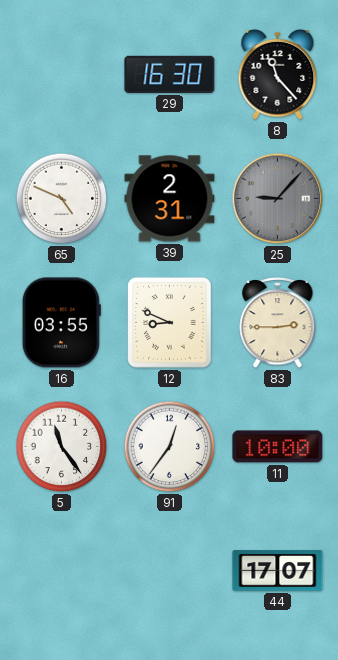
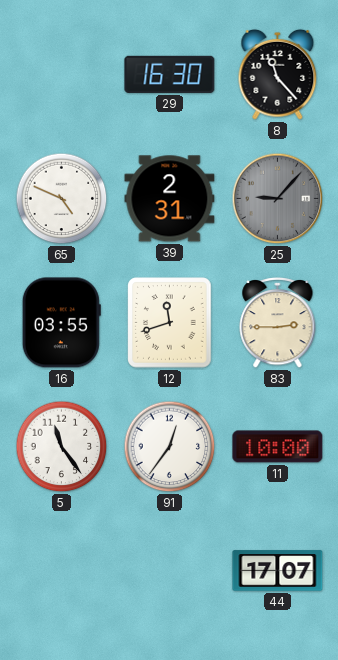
12: 8:49 -> 11:42
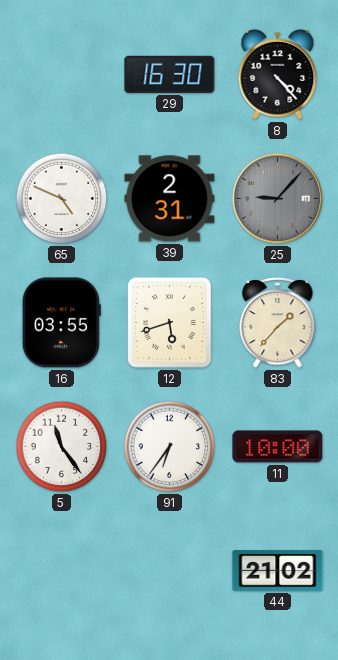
8: 11:23 -> 4:23
12: 11:42 -> 5:42
83: 2:45 -> 1:37
91: 12:36 -> 6:36
44: 17:07 -> 21:02
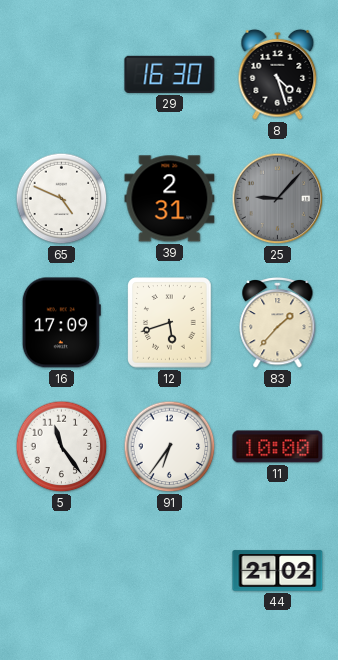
8: 4:23 -> 4:27
16: 03:55 -> 17:09
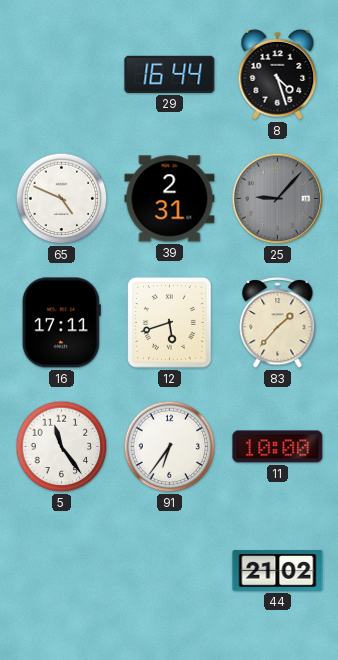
29: 16:30 -> 16:44
16: 17:09 -> 17:11
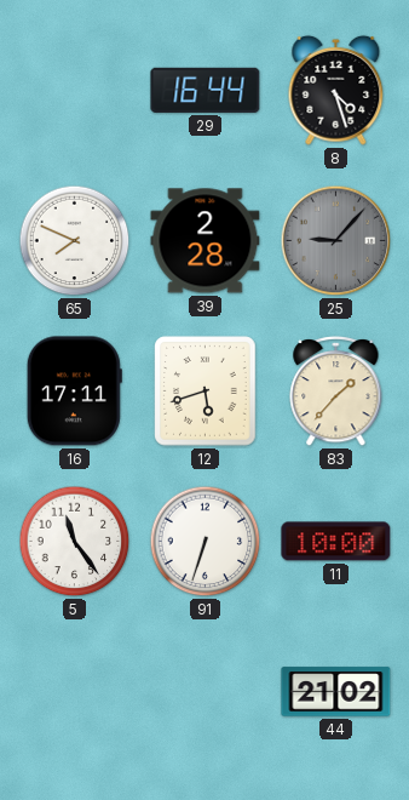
65: 4:49 -> 7:49
39: 2:31 -> 2:28
91: 6:36 -> 6:33
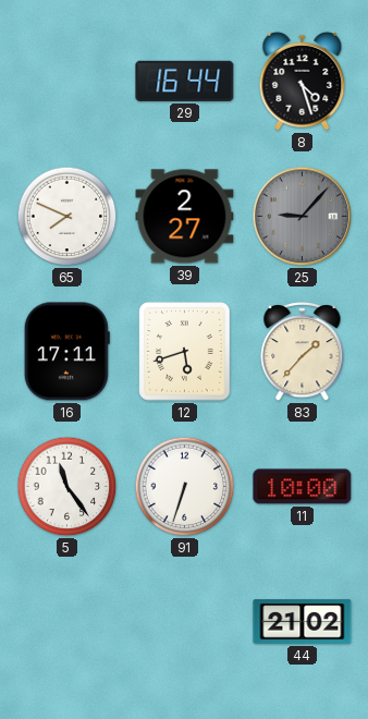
39: 2:28 -> 2:27
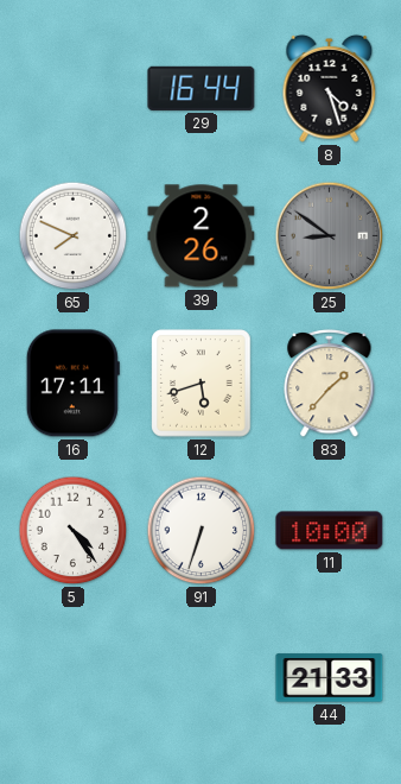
39: 2:27 -> 2:26
25: 9:07 -> 8:51
5: 11:24 -> 4:24
44: 21:02 -> 21:33
